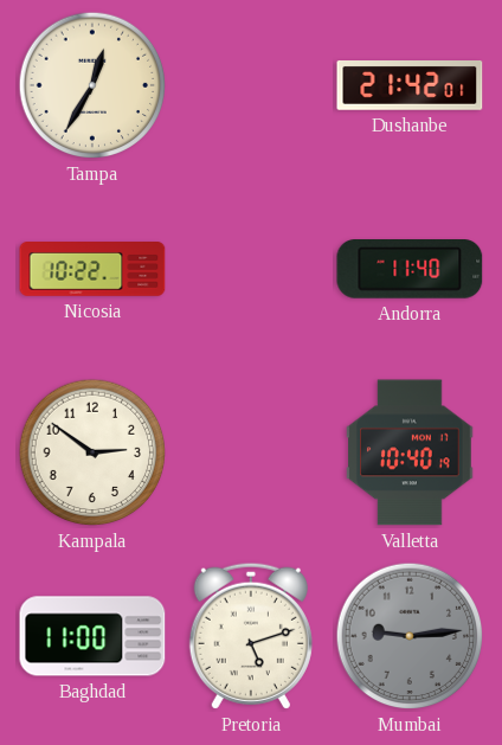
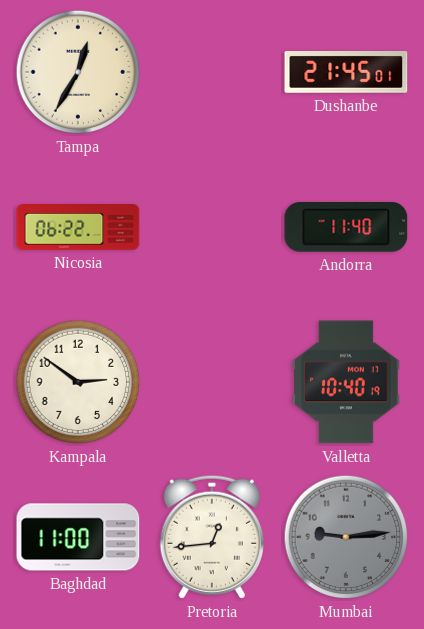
Dushanbe: 21:42 -> 21:45
Nicosia: 10:22 -> 06:22
Pretoria: 5:12 -> 12:44
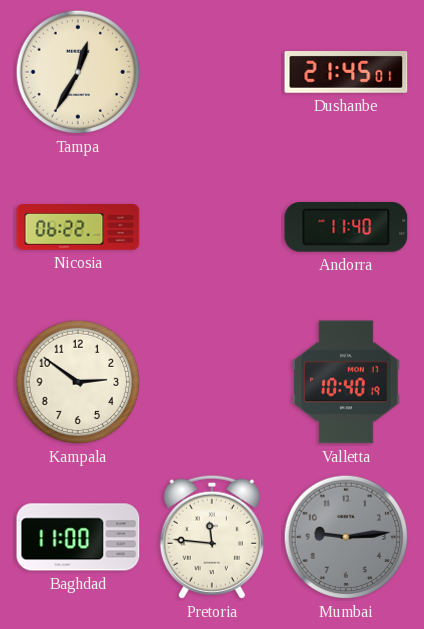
Pretoria: 12:44 -> 11:46
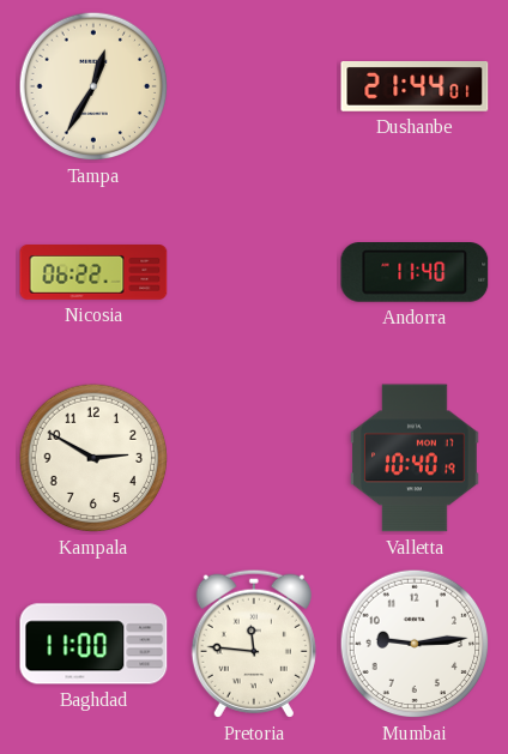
Dushanbe: 21:45 -> 21:44
Kampala: 2:51 -> 2:50
Mumbai dial: grey -> white
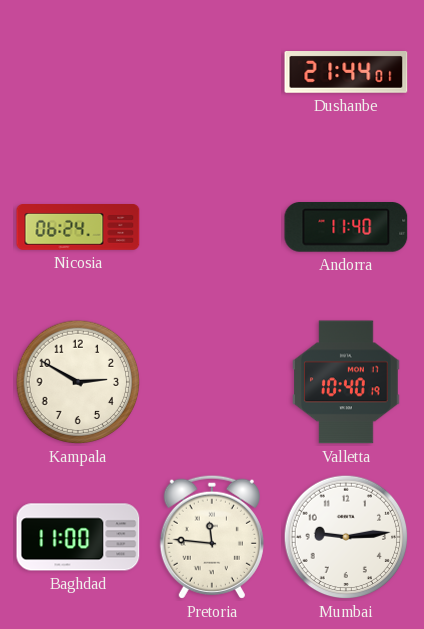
Tampa: 12:35 -> none
Nicosia: 06:22 -> 06:24
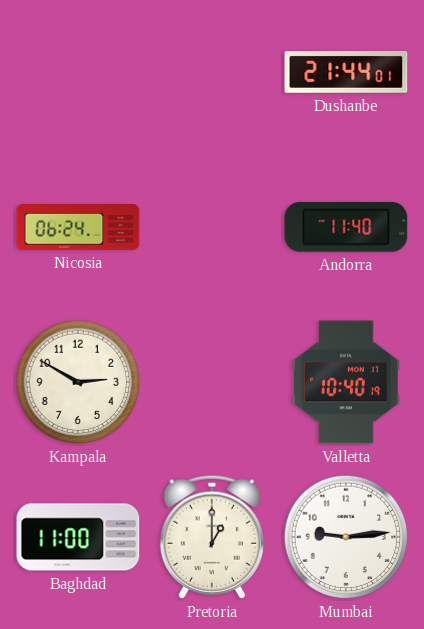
Pretoria: 11:46 -> 1:00
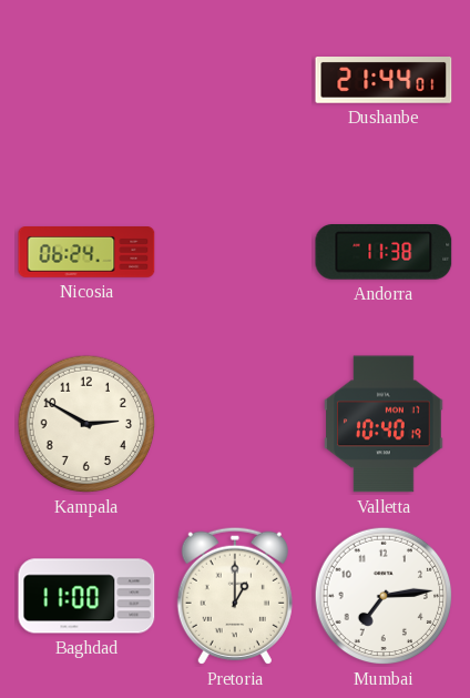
Andorra: 11:40 -> 11:38
Mumbai: 9:14 -> 7:14
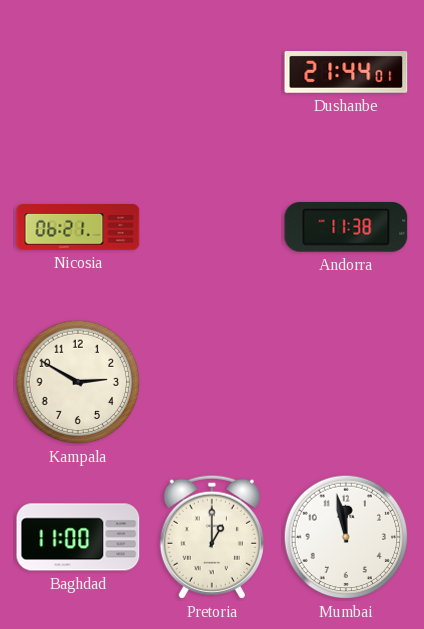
Nicosia: 06:24 -> 06:21
Valletta: 10:40 -> none
Mumbai: 7:14 -> 11:58
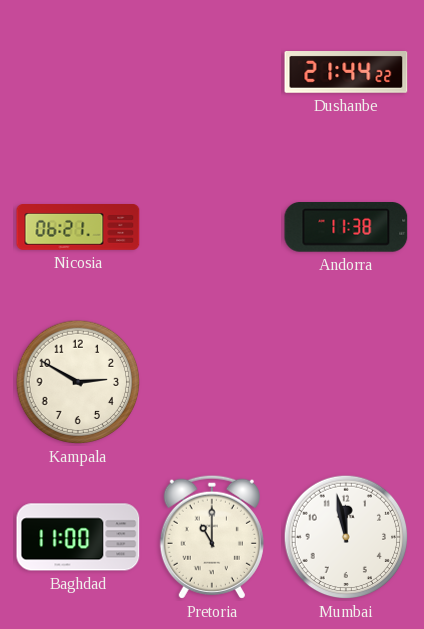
Dushanbe: 21:44:01 -> 21:44:22
Pretoria: 1:00 -> 11:00
